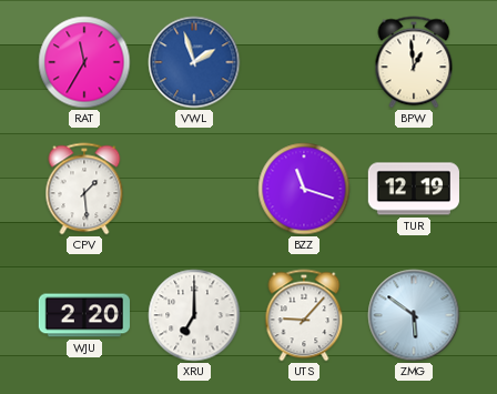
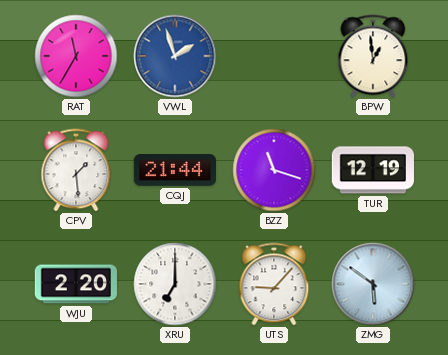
CQJ: none -> 21:44
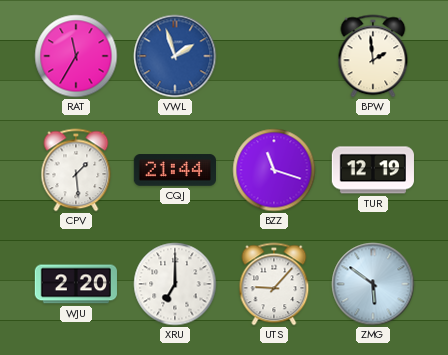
BPW: 12:59 -> 1:59
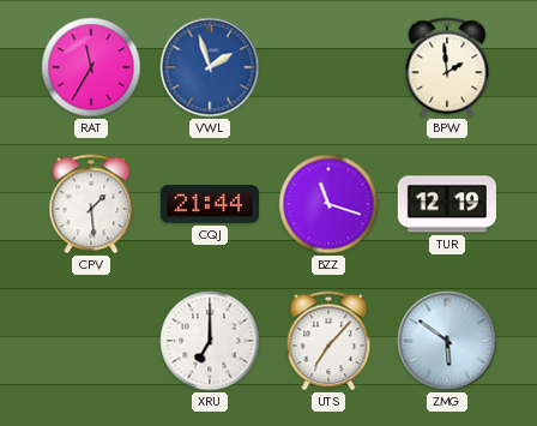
WJU: 2:20 -> none
UTS: 9:07 -> 7:07
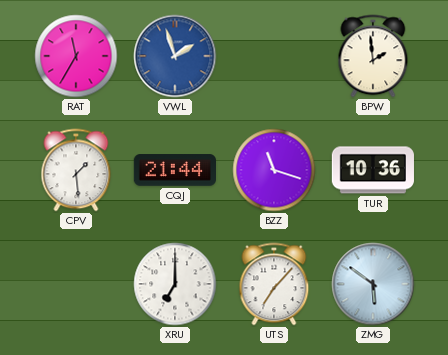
TUR: 12:19 -> 10:36
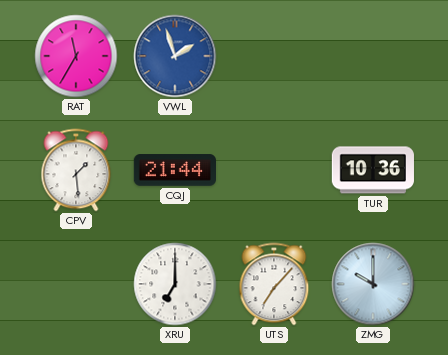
BPW: 1:59 -> none
BZZ: 11:18 -> none
ZMG: 5:51 -> 10:00
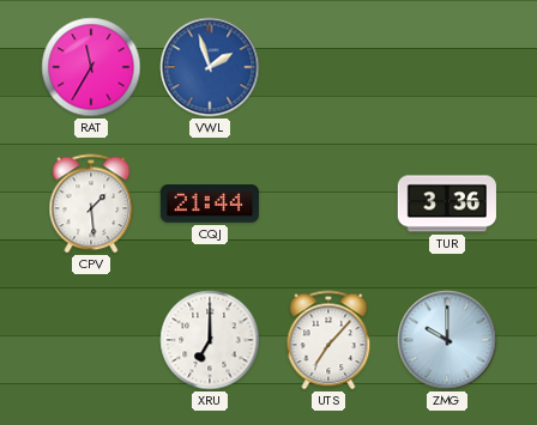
TUR: 10:36 -> 3:36
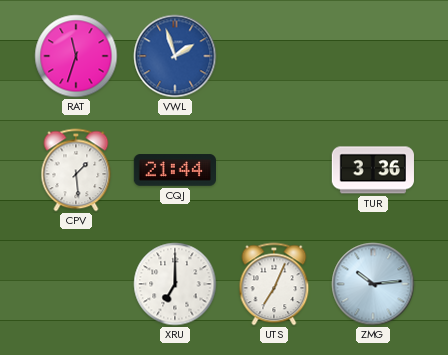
RAT: 11:35 -> 11:33
UTS: 7:07 -> 7:04
ZMG: 10:00 -> 10:14
